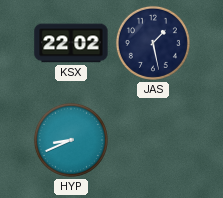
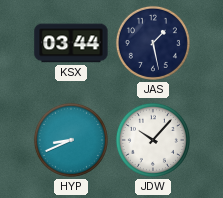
KSX: 22:02 -> 03:44
JDW: none -> 10:07
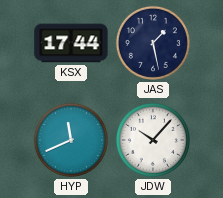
KSX: 03:44 -> 17:44
HYP: 8:41 -> 11:41
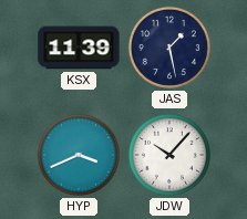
KSX: 17:44 -> 11:39
HYP: 11:41 -> 3:41
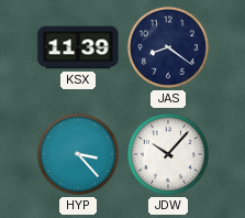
JAS: 1:28 -> 8:21
HYP: 3:41 -> 3:23
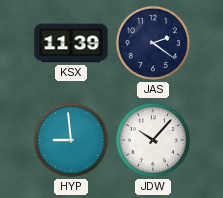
JAS: 8:21 -> 2:21
HYP: 3:23 -> 8:59
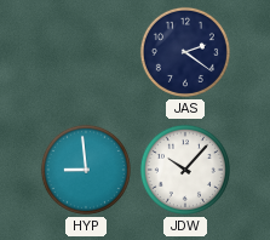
KSX: 11:39 -> none
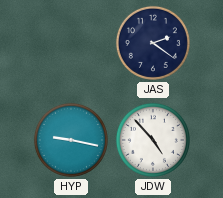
HYP: 8:59 -> 9:17
JDW: 10:07 -> 4:53
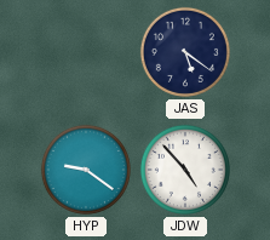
JAS: 2:21 -> 5:21
HYP: 9:17 -> 9:21
